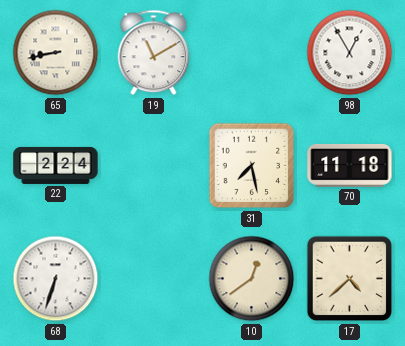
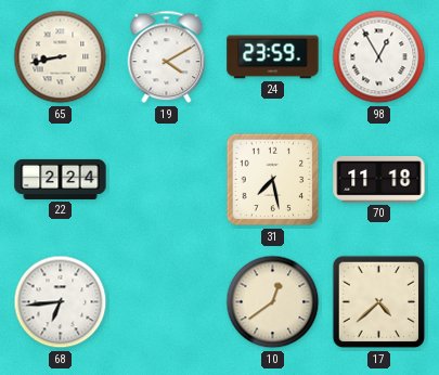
19: 11:10 -> 4:10
24: none -> 23:59
68: 6:33 -> 6:44
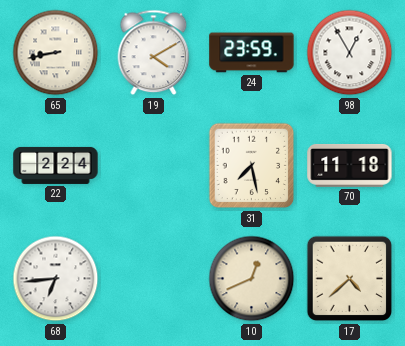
10: 12:39 -> 12:41
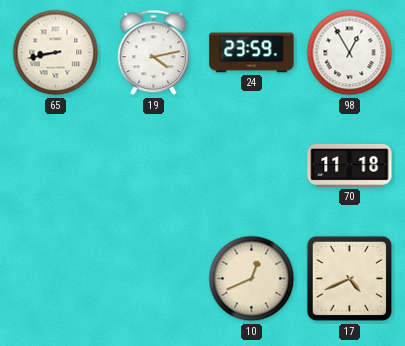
19: 4:10 -> 4:13
22: 2:24 -> none
31: 7:28 -> none
68: 6:44 -> none
17: 4:38 -> 4:41
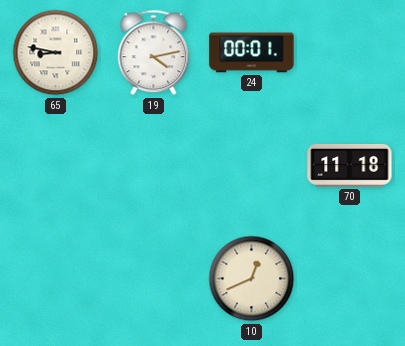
65: 8:43 -> 8:47
24: 23:59 -> 00:01
98: 12:55 -> none
17: 4:41 -> none
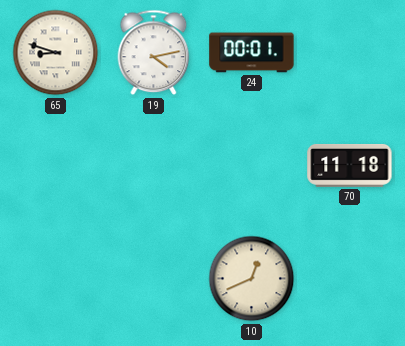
65: 8:47 -> 8:48
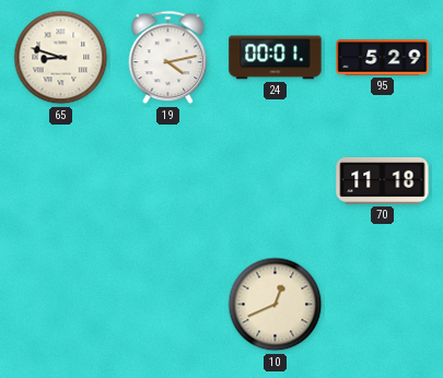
95: none -> 5:29
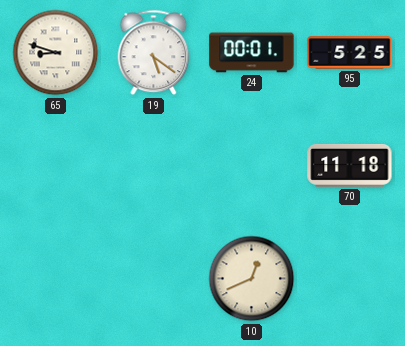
19: 4:13 -> 5:21
95: 5:29 -> 5:25
